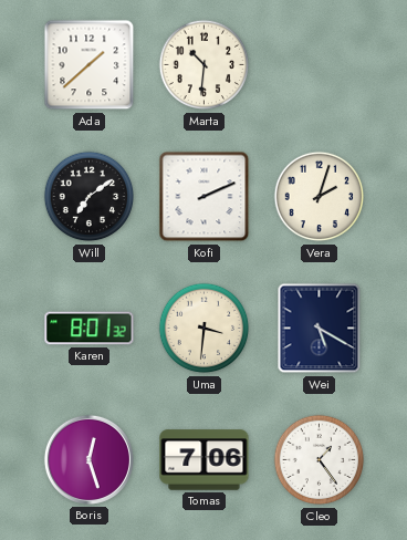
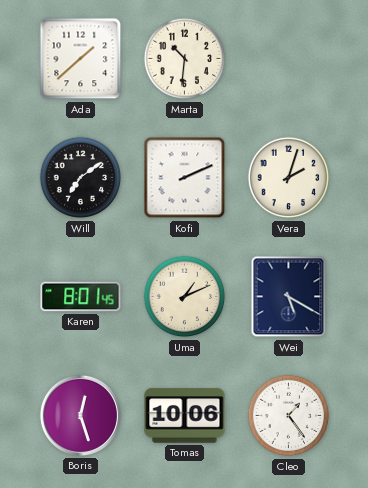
Karen: 8:01:32 -> 8:01:45
Uma: 3:31 -> 1:11
Tomas: 7:06 -> 10:06
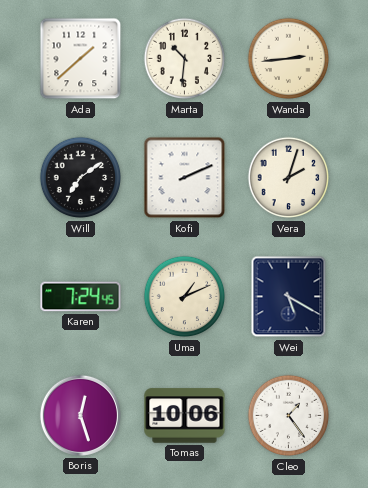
Wanda: none -> 2:44
Karen: 8:01 -> 7:24
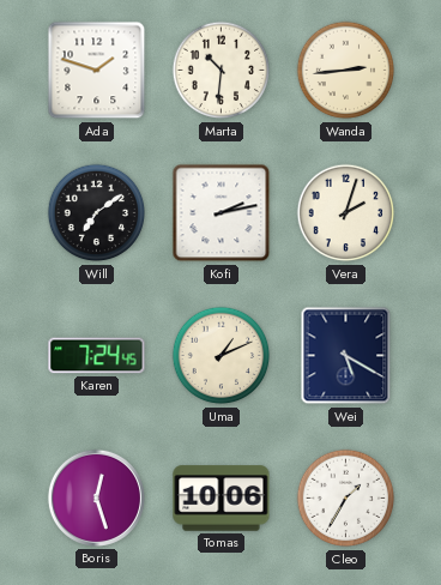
Ada: 1:38 -> 1:48
Kofi: 2:11 -> 2:13
Cleo: 1:24 -> 1:35
